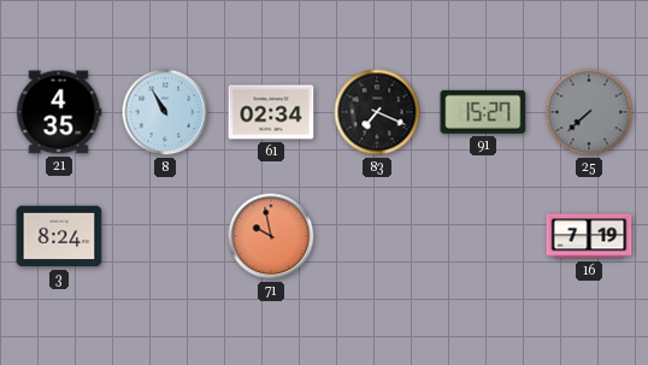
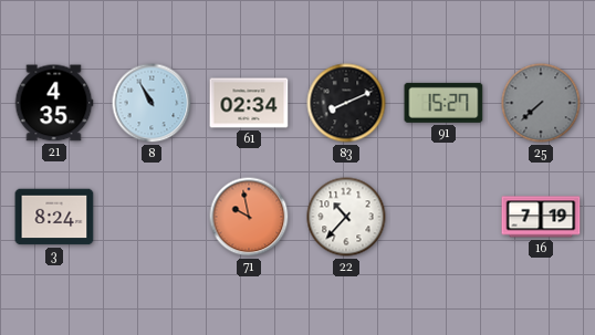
83: 7:19 -> 8:11
22: none -> 10:37
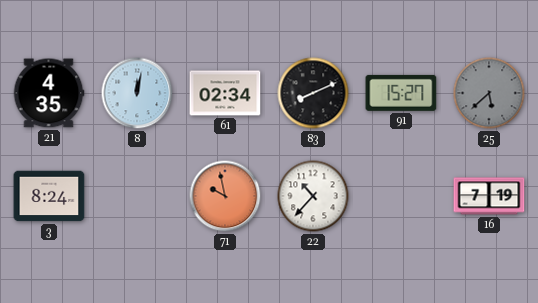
8: 10:55 -> 12:02
25: 7:38 -> 5:38
